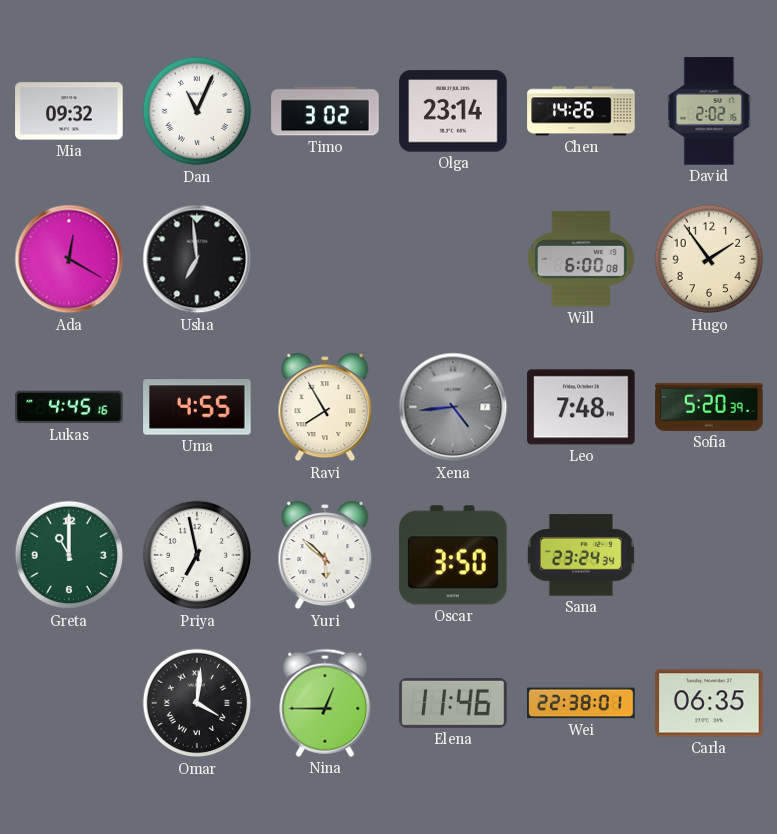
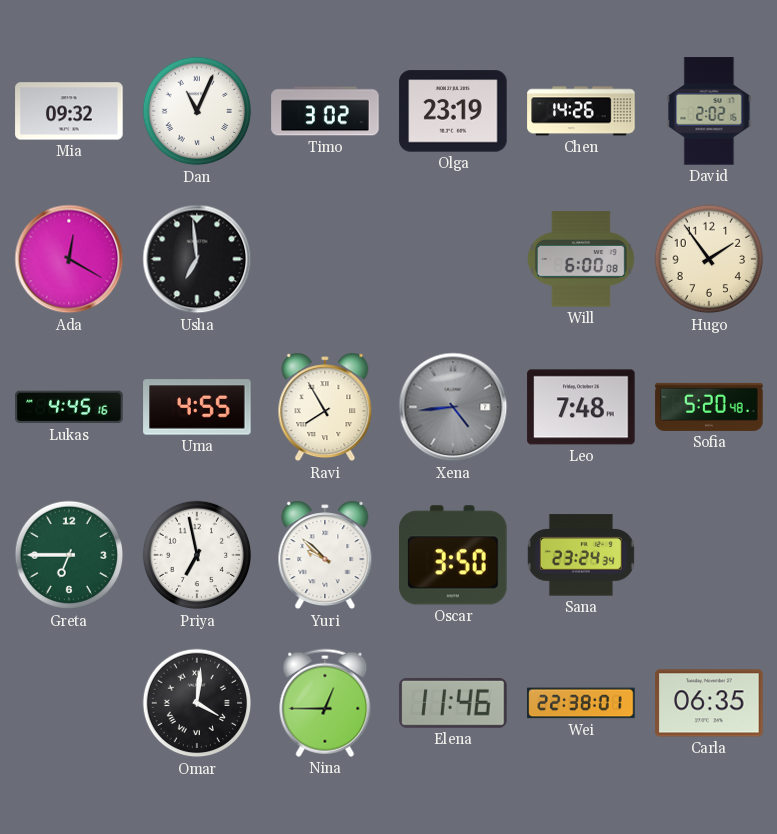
Olga: 23:14 -> 23:19
Sofia: 5:20:39 -> 5:20:48
Greta: 11:00 -> 6:45
Yuri: 5:52 -> 9:52
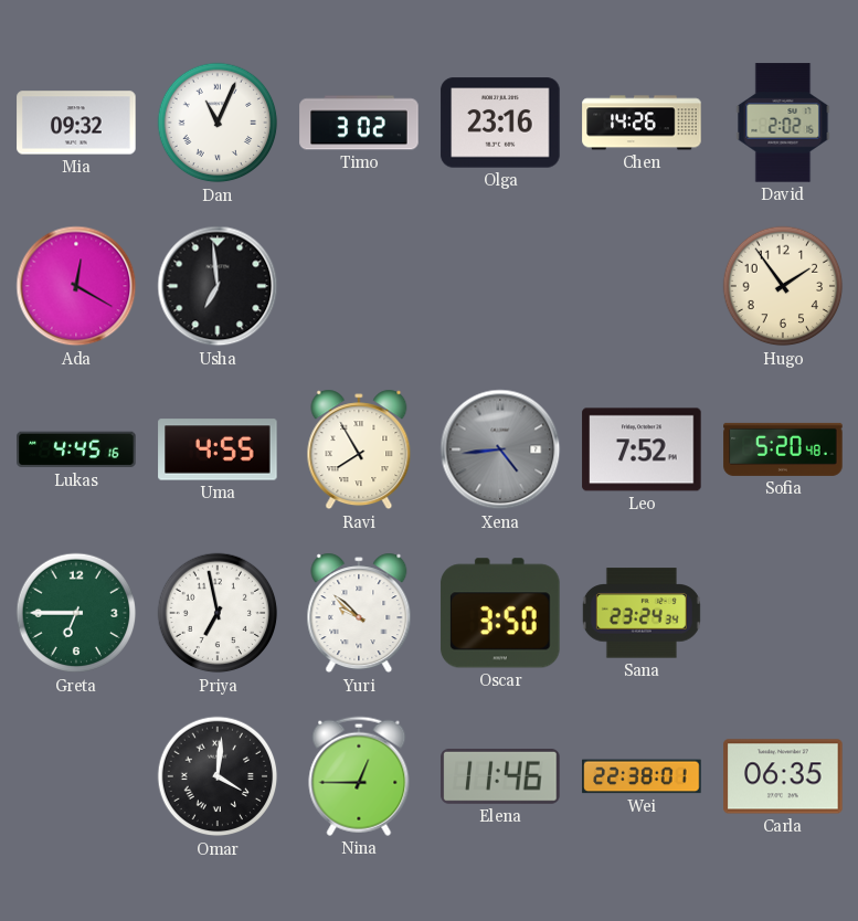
Olga: 23:19 -> 23:16
Will: 6:00 -> none
Leo: 7:48 -> 7:52
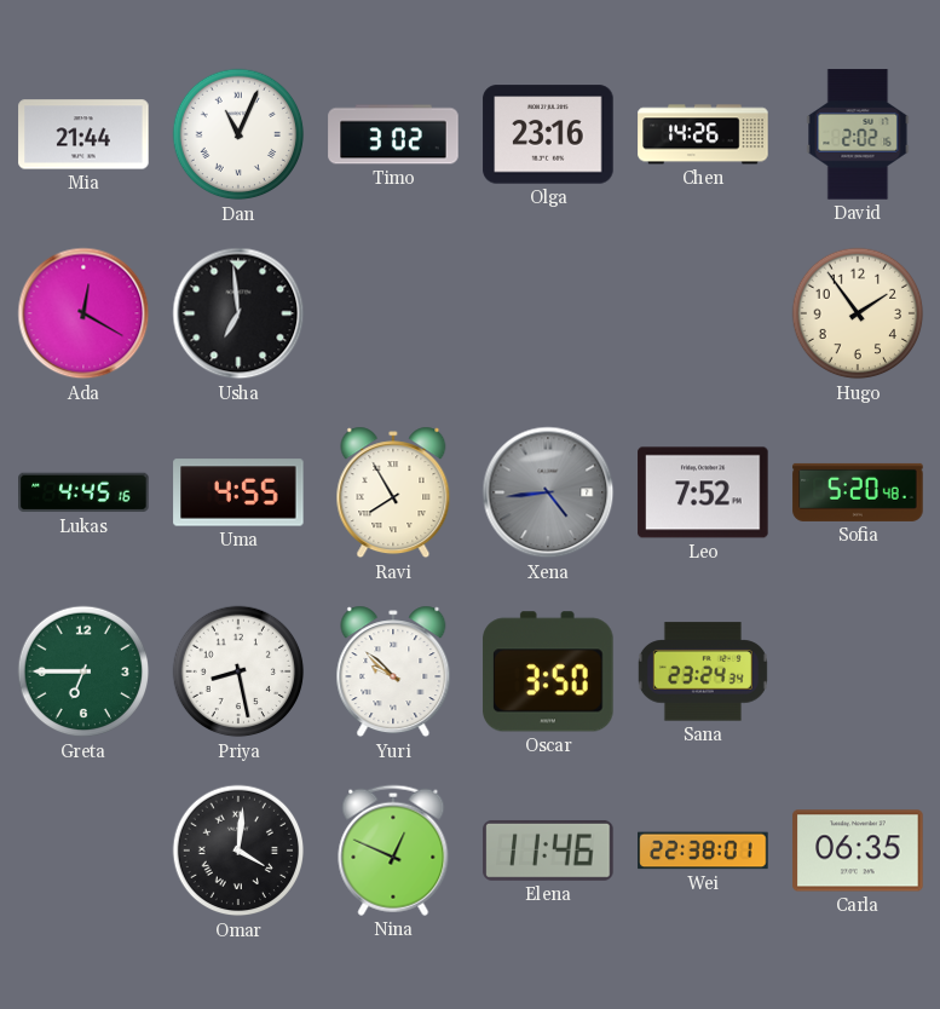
Mia: 09:32 -> 21:44
Priya: 6:58 -> 8:28
Nina: 12:45 -> 12:49
